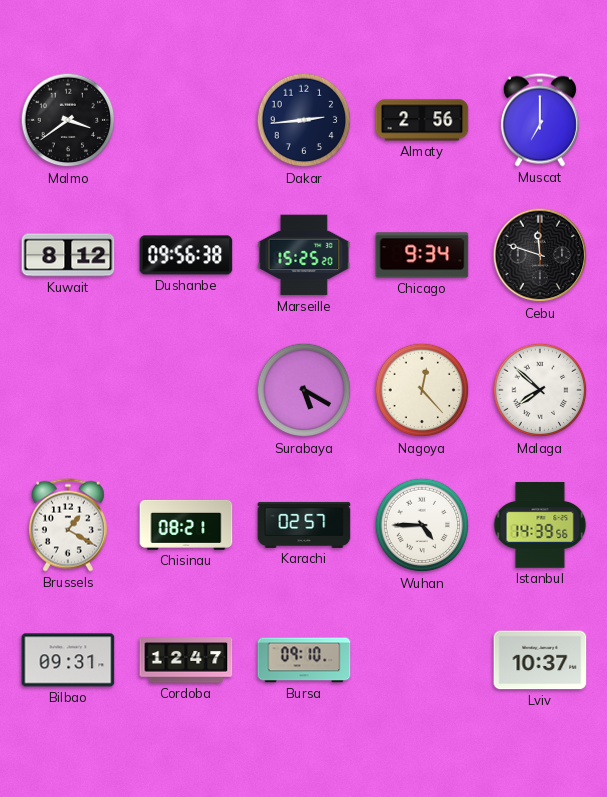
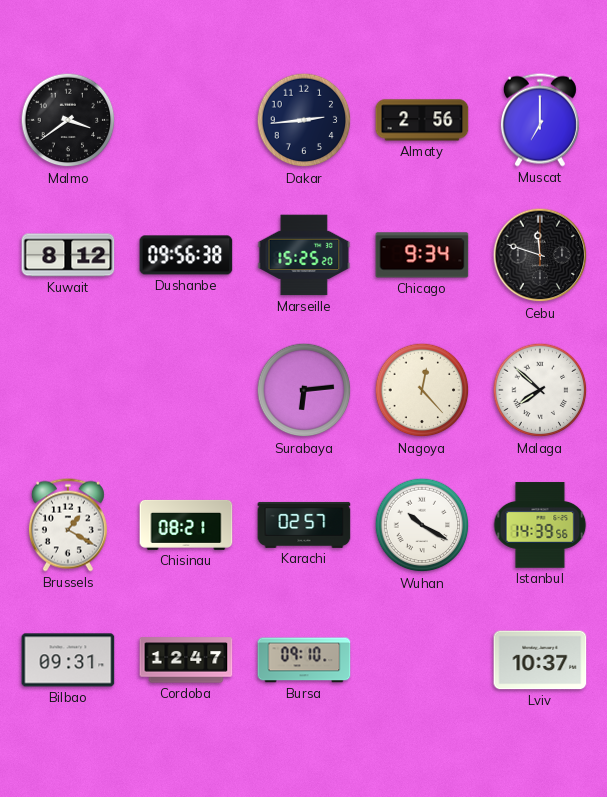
Surabaya: 5:20 -> 6:14
Wuhan: 4:45 -> 10:20
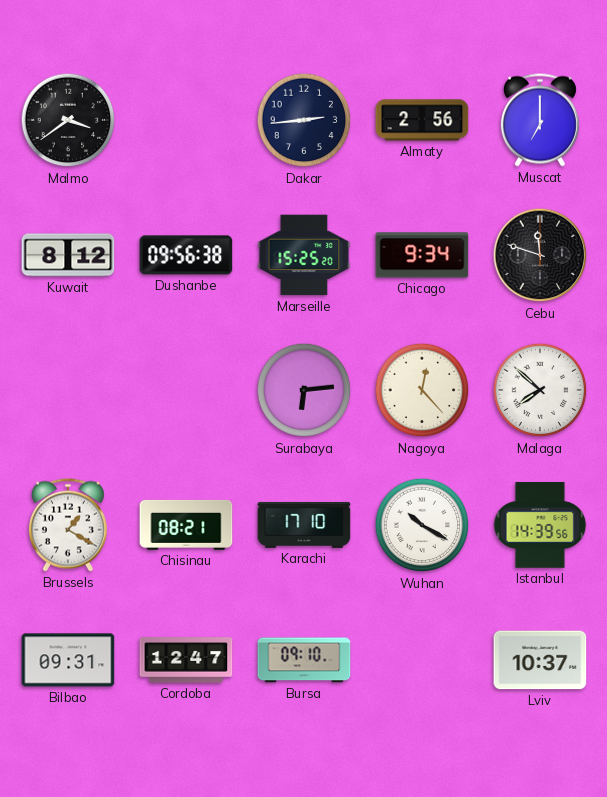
Karachi: 02:57 -> 17:10
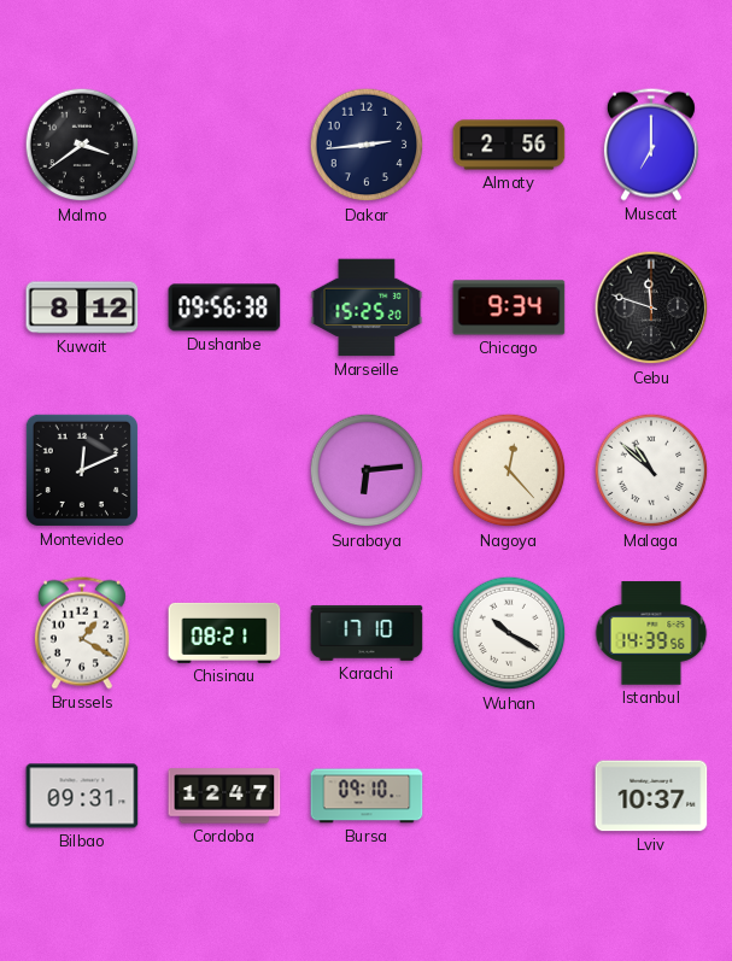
Montevideo: none -> 12:11
Malaga: 7:52 -> 10:52
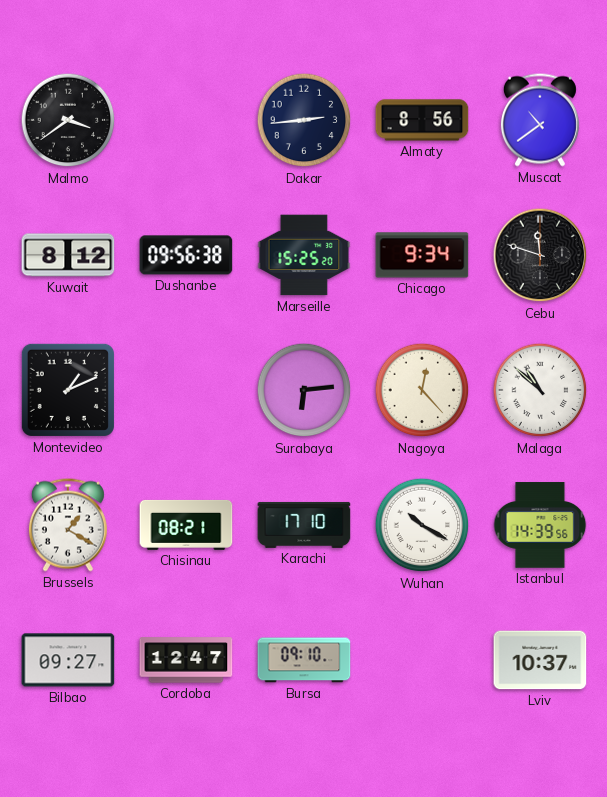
Almaty: 2:56 -> 8:56
Muscat: 7:00 -> 10:39
Montevideo: 12:11 -> 1:11
Bilbao: 09:31 -> 09:27
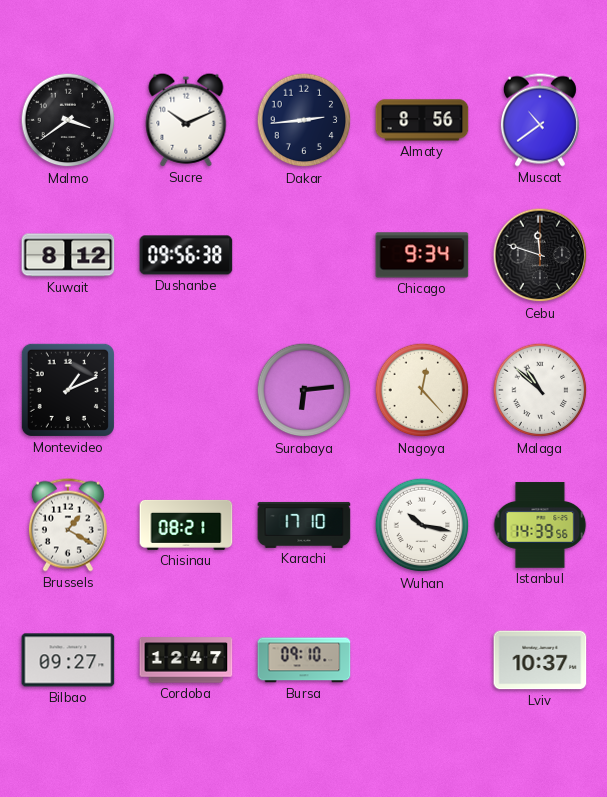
Sucre: none -> 10:11
Marseille: 15:25 -> none
Wuhan: 10:20 -> 10:17
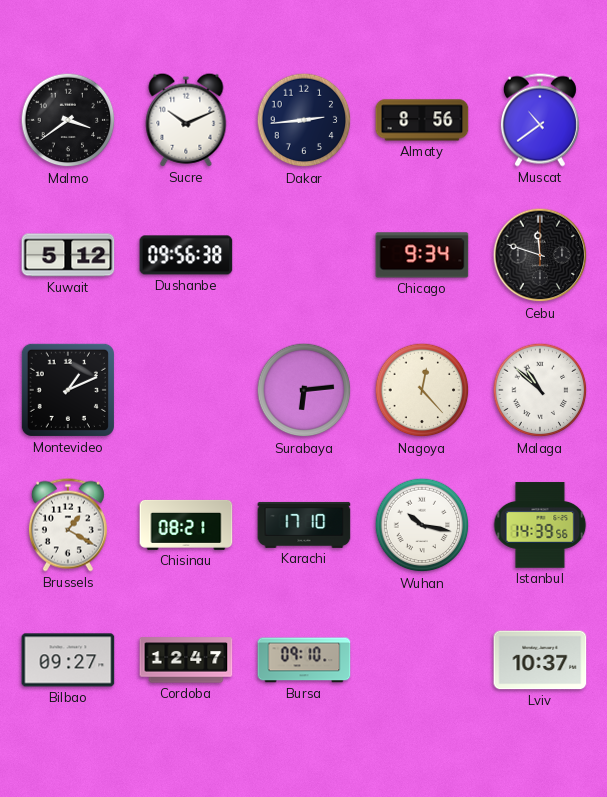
Kuwait: 8:12 -> 5:12
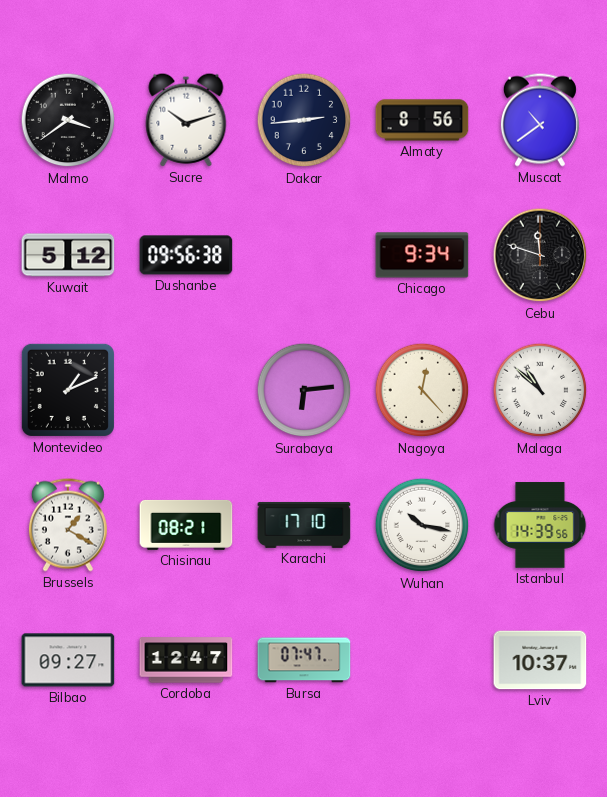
Sucre: 10:11 -> 10:12
Bursa: 09:10 -> 07:47
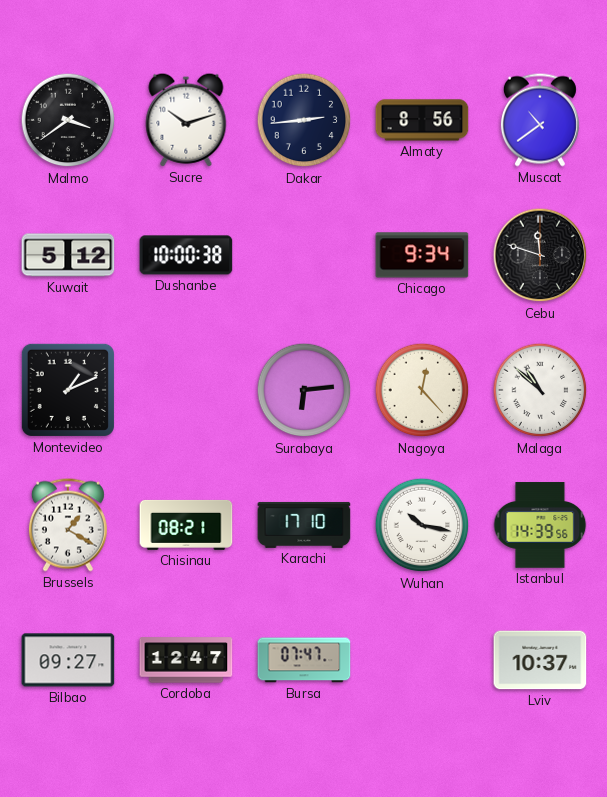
Dushanbe: 09:56 -> 10:00
